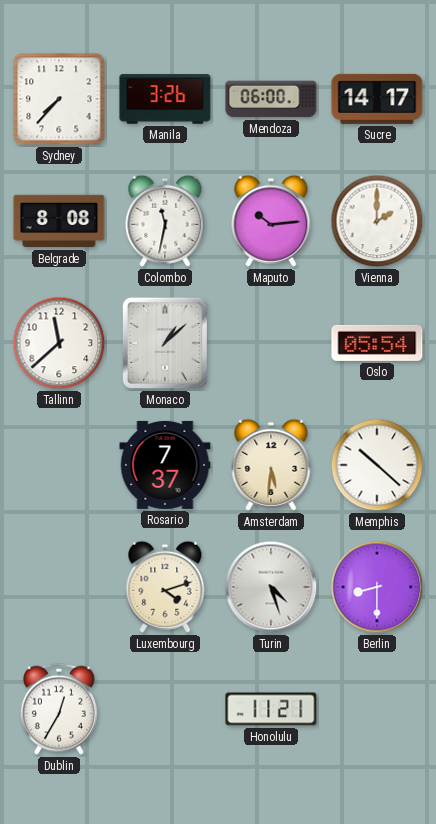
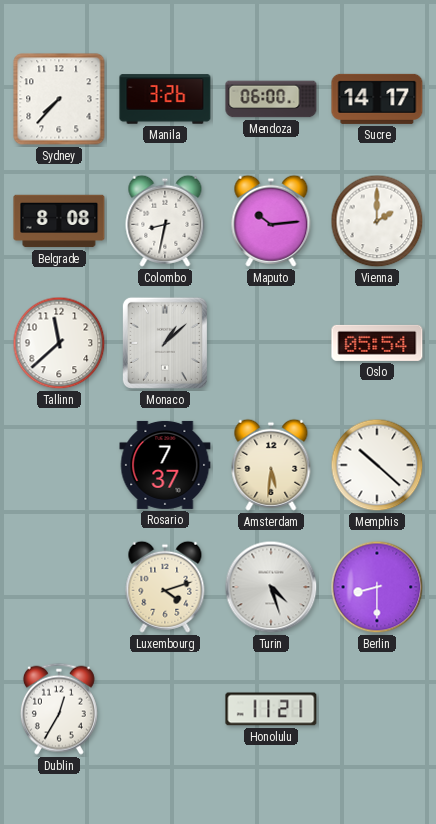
Colombo: 11:32 -> 8:32
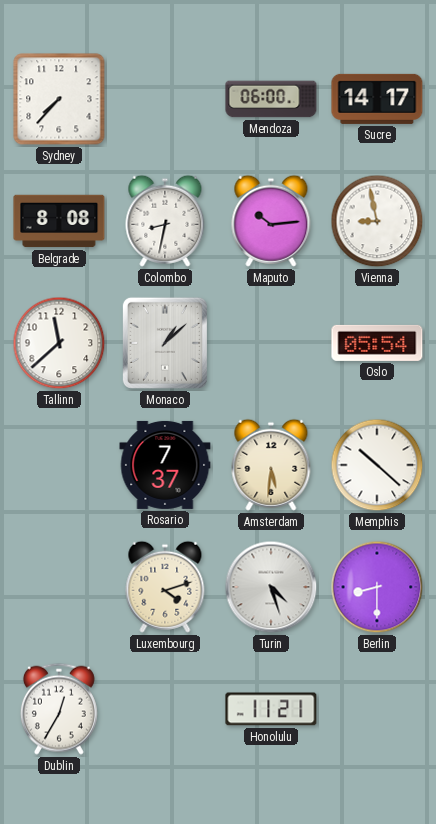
Manila: 3:26 -> none
Vienna: 2:00 -> 8:58
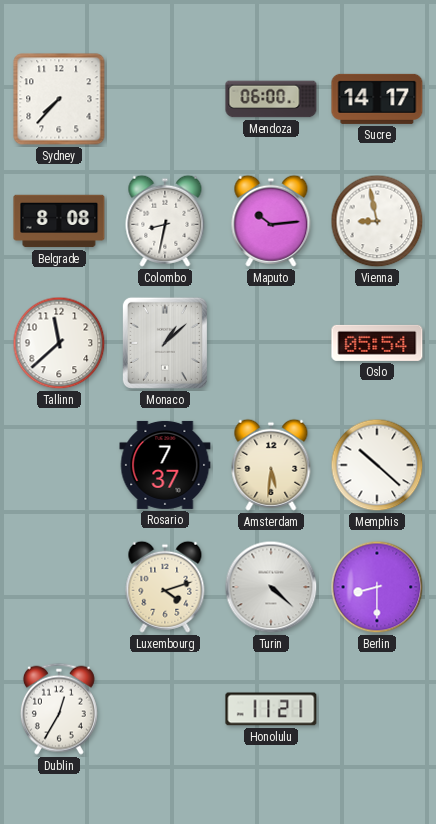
Turin: 4:27 -> 4:22
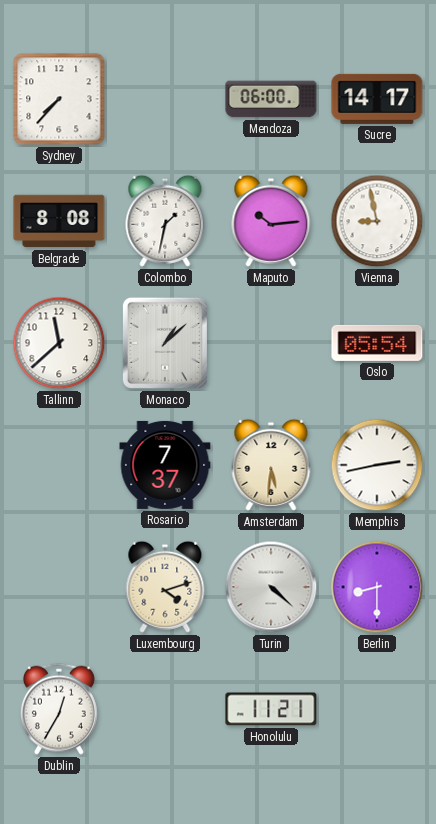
Colombo: 8:32 -> 1:32
Memphis: 10:22 -> 2:43
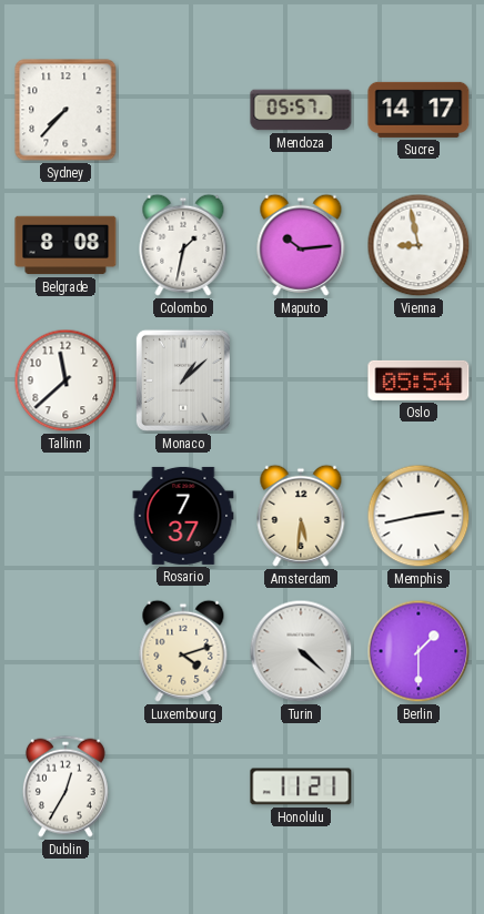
Mendoza: 06:00 -> 05:57
Berlin: 8:30 -> 1:30
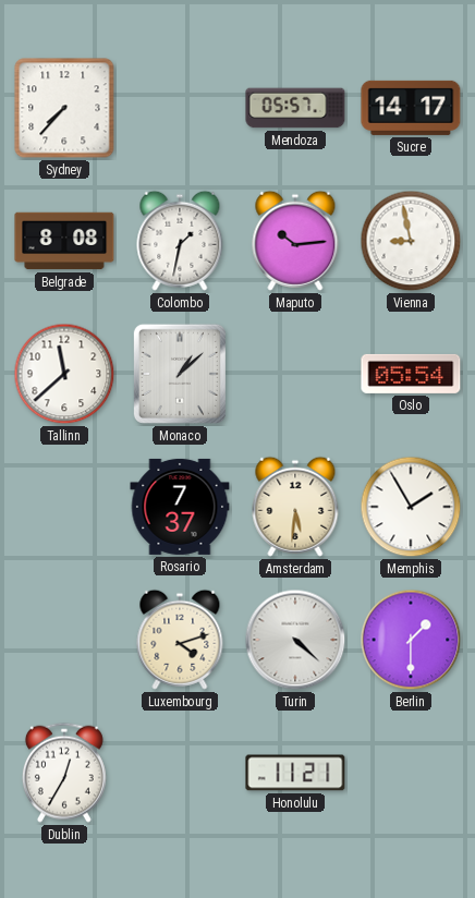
Memphis: 2:43 -> 1:55
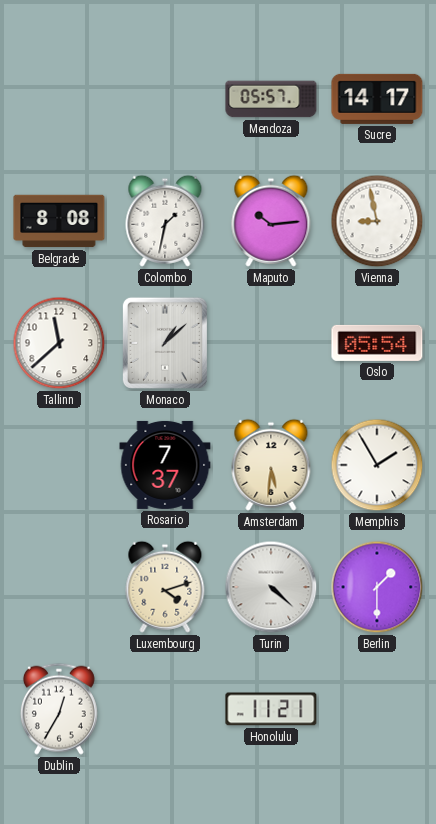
Sydney: 7:37 -> none
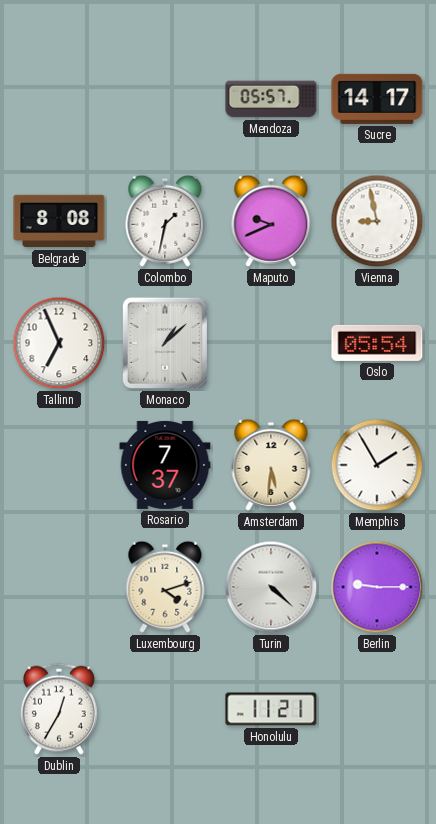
Maputo: 10:14 -> 9:41
Tallinn: 11:38 -> 6:56
Berlin: 1:30 -> 9:15
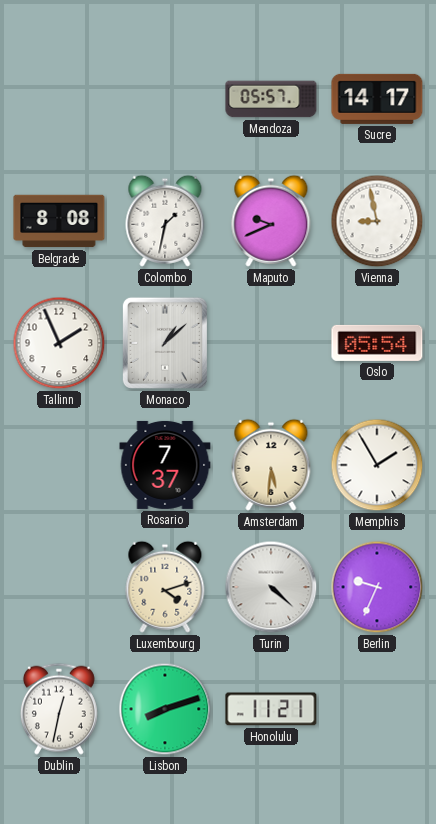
Tallinn: 6:56 -> 1:56
Berlin: 9:15 -> 9:34
Dublin: 12:35 -> 12:32
Lisbon: none -> 8:12
